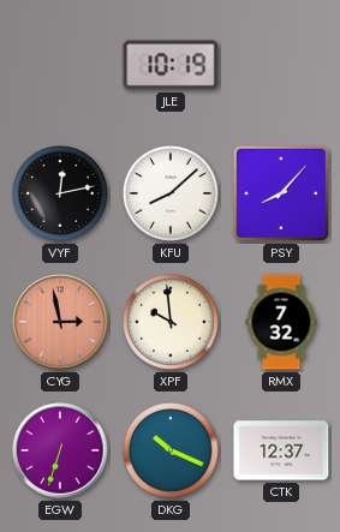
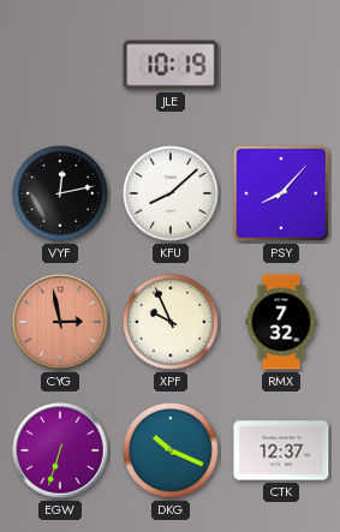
XPF: 9:59 -> 9:56
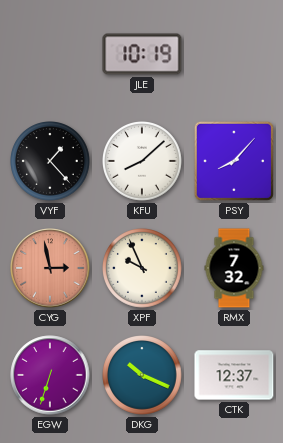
VYF: 12:13 -> 1:23
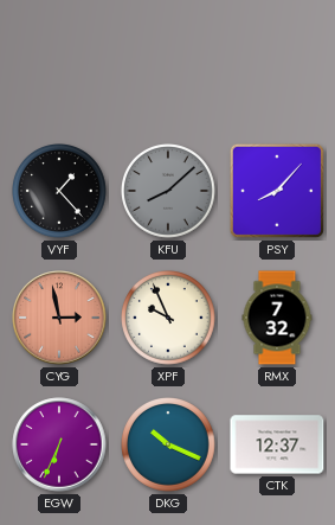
JLE: 10:19 -> none
KFU dial: white -> grey
EGW: 6:33 -> 6:34
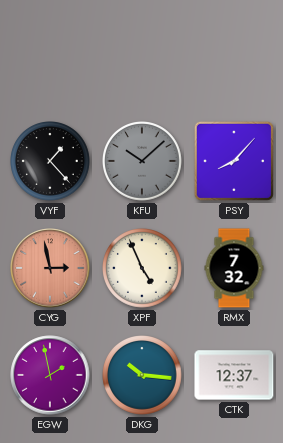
KFU: 8:08 -> 10:08
XPF: 9:56 -> 4:56
EGW: 6:34 -> 1:58
DKG: 10:19 -> 10:16
